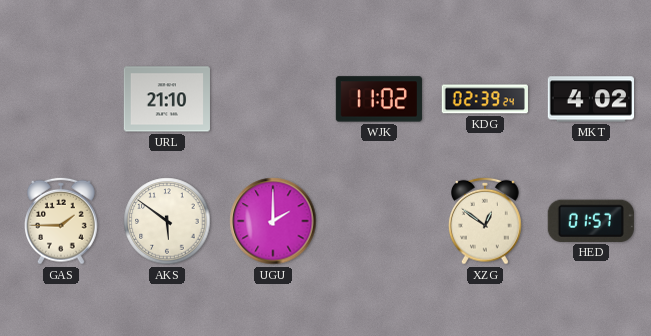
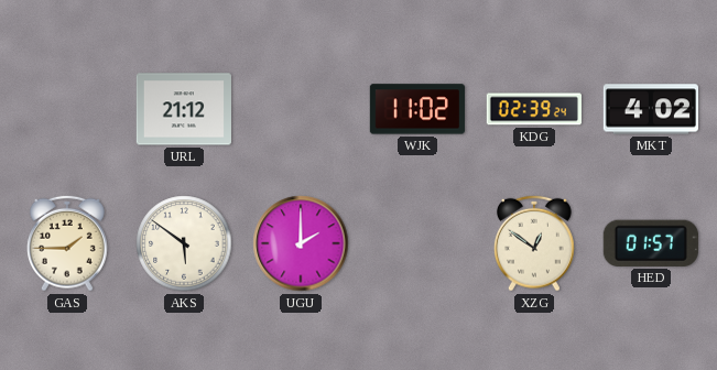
URL: 21:10 -> 21:12
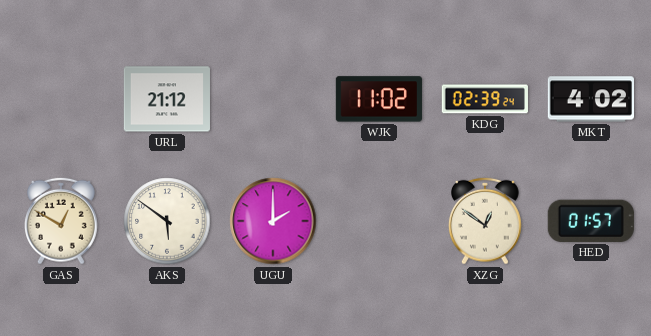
GAS: 1:45 -> 12:50
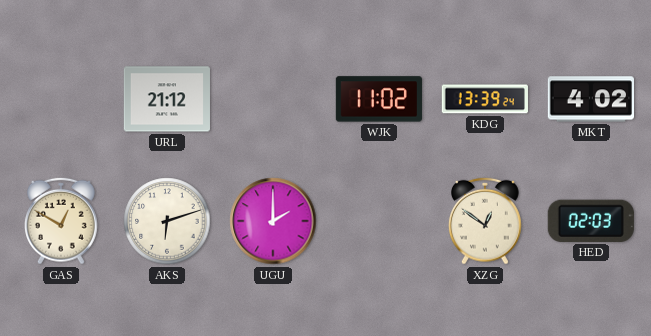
KDG: 02:39 -> 13:39
AKS: 5:51 -> 6:12
HED: 01:57 -> 02:03
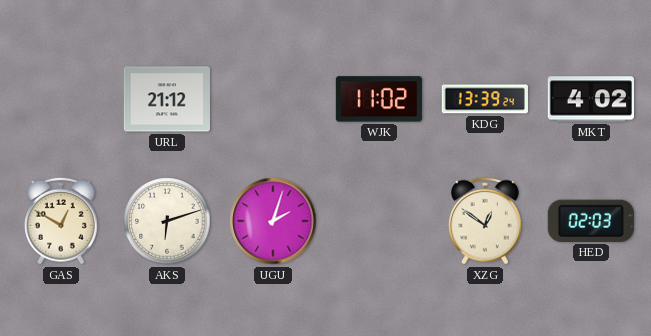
UGU: 2:00 -> 2:03
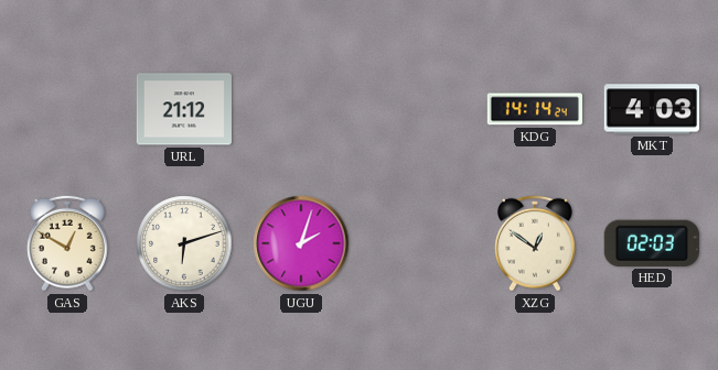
WJK: 11:02 -> none
KDG: 13:39 -> 14:14
MKT: 4:02 -> 4:03
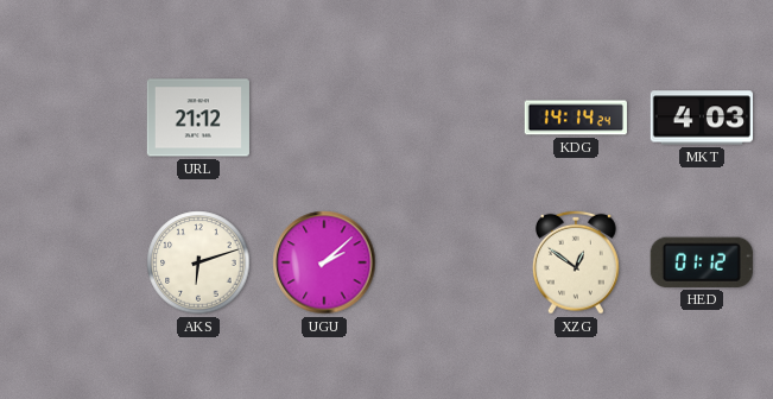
GAS: 12:50 -> none
UGU: 2:03 -> 2:08
HED: 02:03 -> 01:12
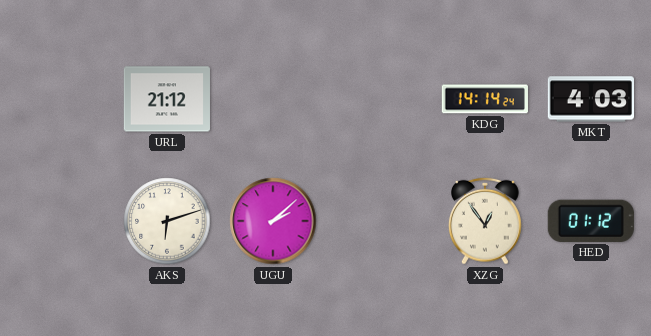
XZG: 12:51 -> 12:54
